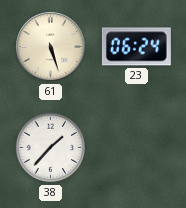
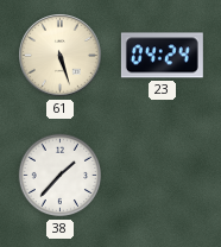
23: 06:24 -> 04:24
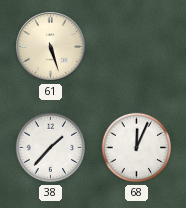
23: 04:24 -> none
68: none -> 12:04
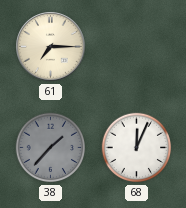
61: 5:27 -> 7:15
38 dial: white -> grey
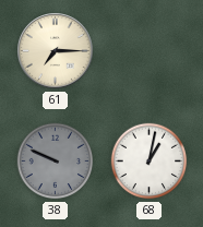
38: 1:37 -> 9:49
68: 12:04 -> 1:02
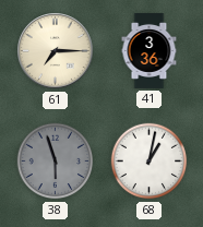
41: none -> 3:36
38: 9:49 -> 5:57
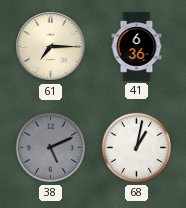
41: 3:36 -> 6:36
38: 5:57 -> 5:11
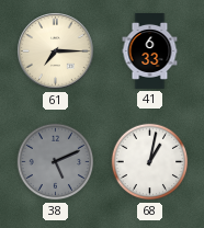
41: 6:36 -> 6:33
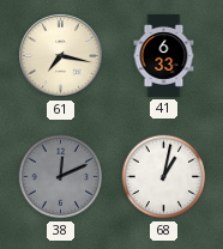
61: 7:15 -> 7:17
38: 5:11 -> 12:11
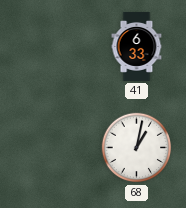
61: 7:17 -> none
38: 12:11 -> none
